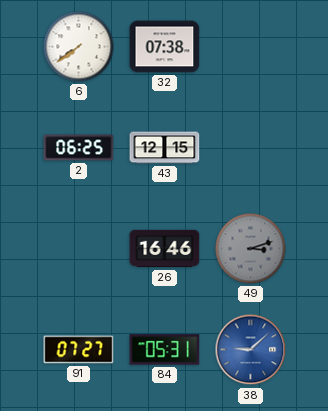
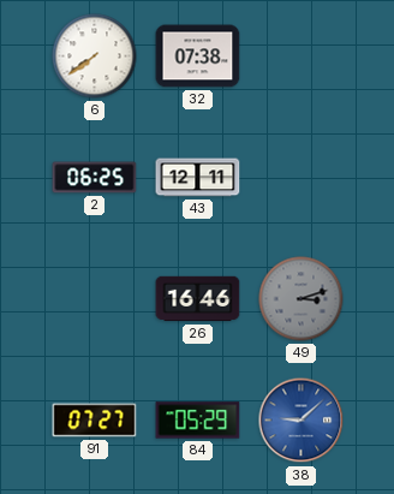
43: 12:15 -> 12:11
84: 05:31 -> 05:29
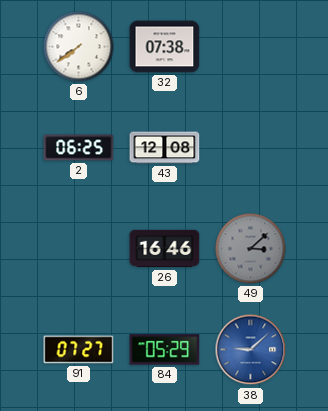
43: 12:11 -> 12:08
49: 3:12 -> 3:08
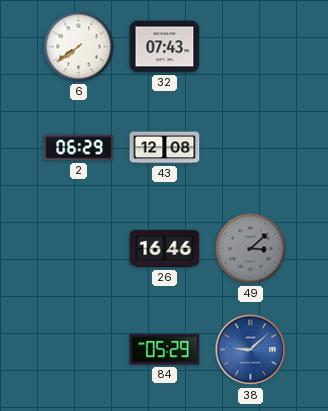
32: 07:38 -> 07:43
2: 06:25 -> 06:29
91: 07:27 -> none
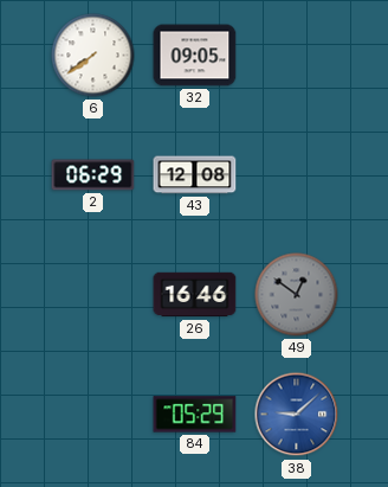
32: 07:43 -> 09:05
49: 3:08 -> 12:51
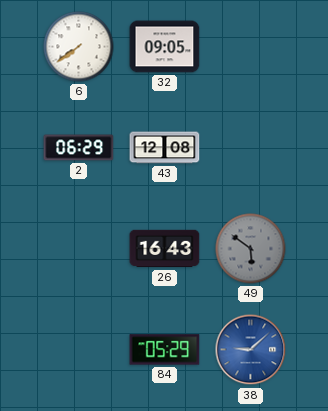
26: 16:46 -> 16:43
49: 12:51 -> 5:51
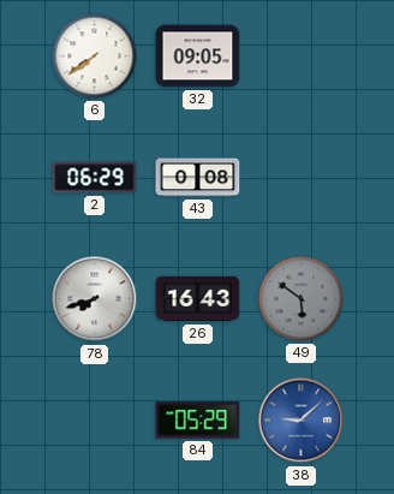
43: 12:08 -> 0:08
78: none -> 7:42
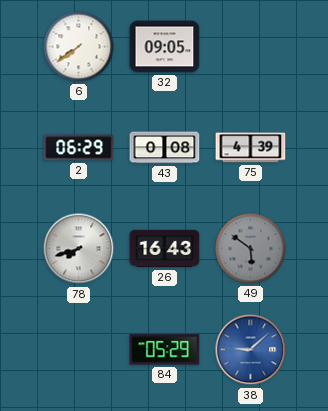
75: none -> 4:39
